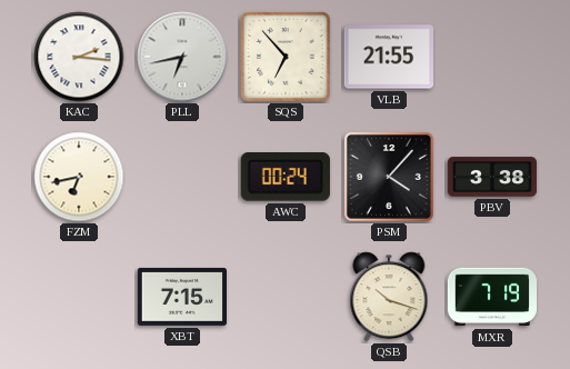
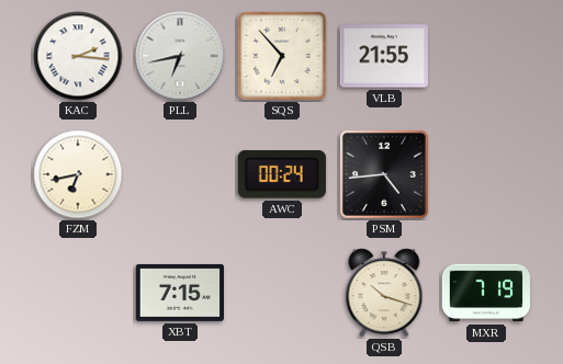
PSM: 4:07 -> 4:44
PBV: 3:38 -> none
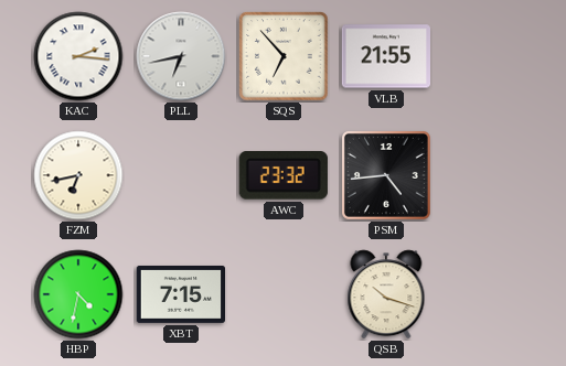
AWC: 00:24 -> 23:32
HBP: none -> 4:32
MXR: 7:19 -> none
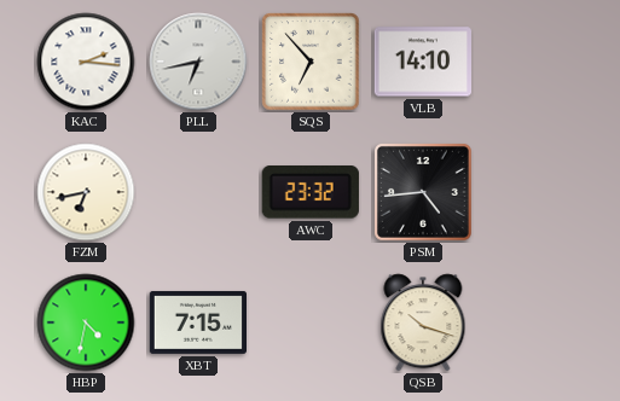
VLB: 21:55 -> 14:10
